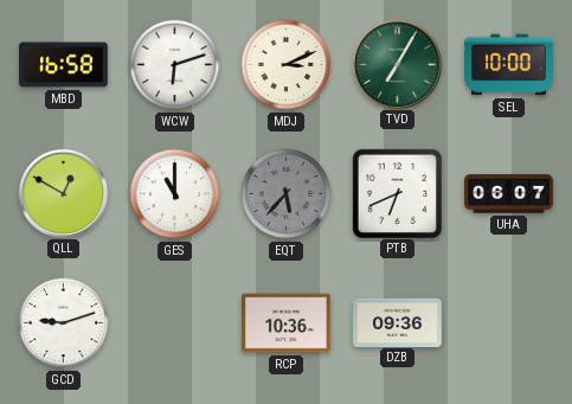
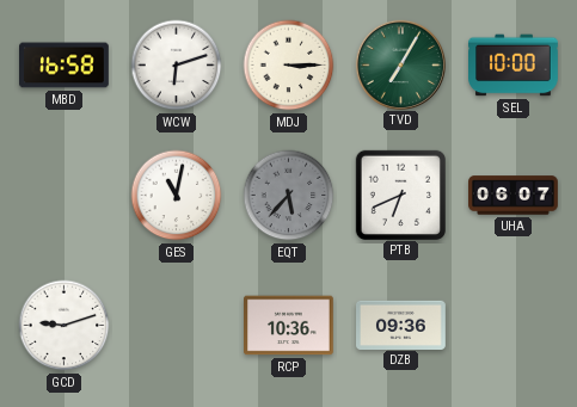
MDJ: 3:11 -> 3:15
QLL: 12:50 -> none
GES: 11:00 -> 11:02
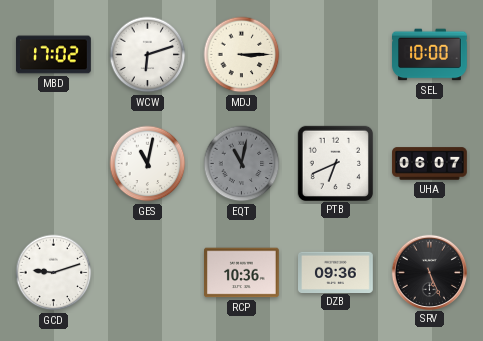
MBD: 16:58 -> 17:02
TVD: 7:05 -> none
EQT: 5:37 -> 11:02
SRV: none -> 5:26
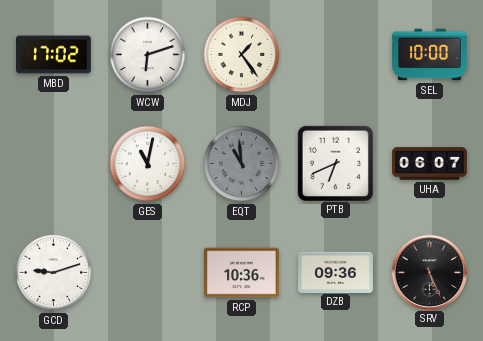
MDJ: 3:15 -> 1:24
EQT: 11:02 -> 10:59
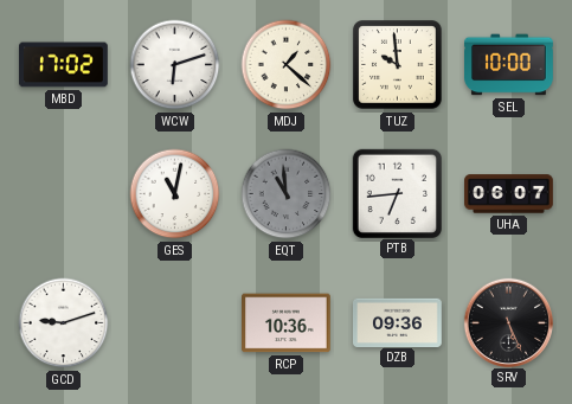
MDJ: 1:24 -> 1:22
TUZ: none -> 9:59
PTB: 6:41 -> 6:44
